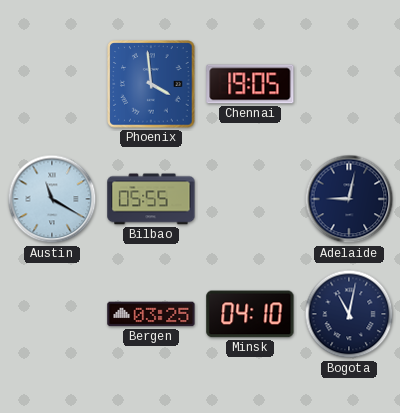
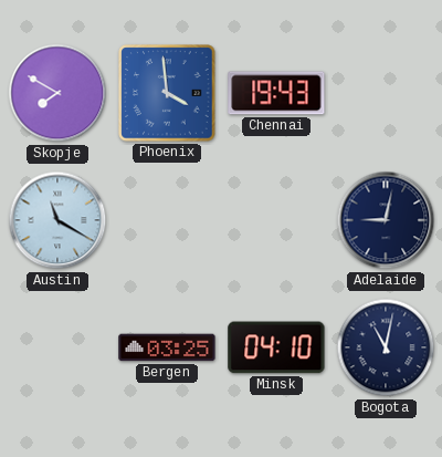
Skopje: none -> 7:50
Chennai: 19:05 -> 19:43
Bilbao: 05:55 -> none
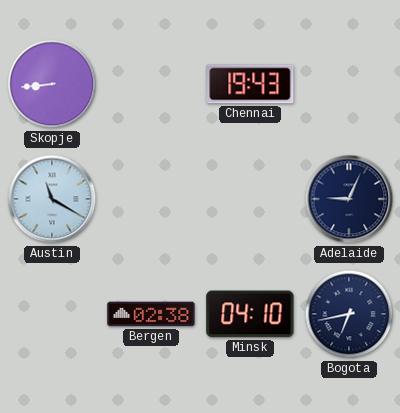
Skopje: 7:50 -> 8:44
Phoenix: 3:59 -> none
Adelaide: 9:02 -> 9:04
Bergen: 03:25 -> 02:38
Bogota: 11:02 -> 6:43
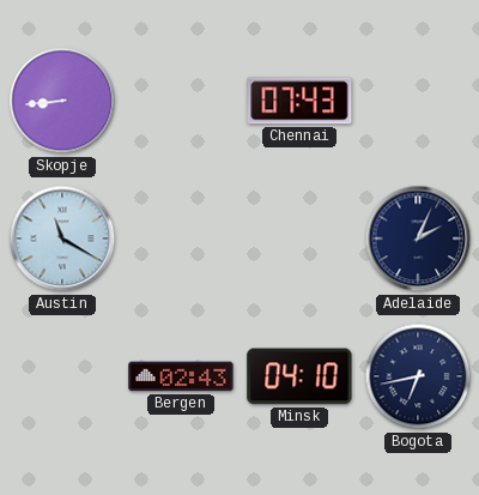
Chennai: 19:43 -> 07:43
Adelaide: 9:04 -> 2:04
Bergen: 02:38 -> 02:43
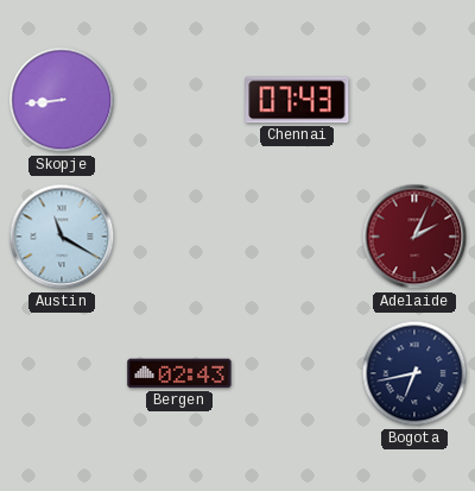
Adelaide dial: navy -> burgundy
Minsk: 04:10 -> none
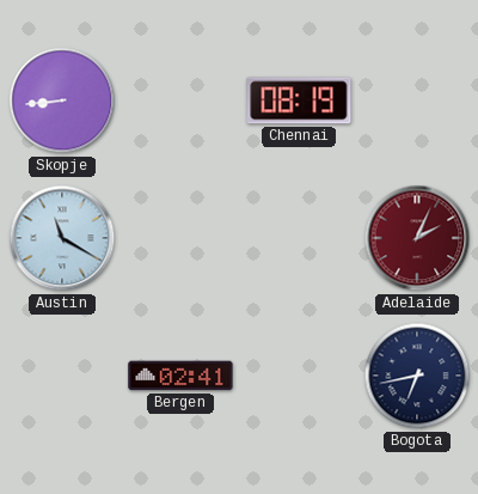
Chennai: 07:43 -> 08:19
Bergen: 02:43 -> 02:41
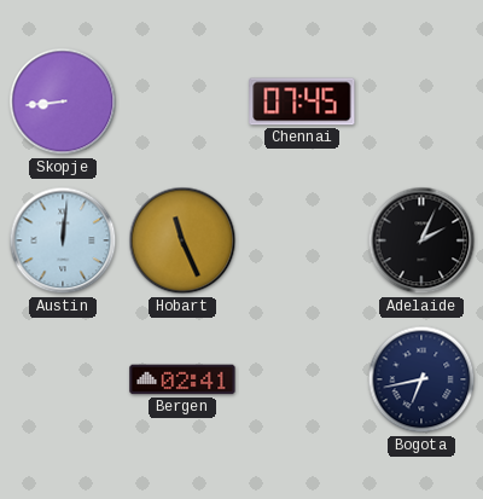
Chennai: 08:19 -> 07:45
Austin: 11:20 -> 12:01
Hobart: none -> 11:26
Adelaide dial: burgundy -> black
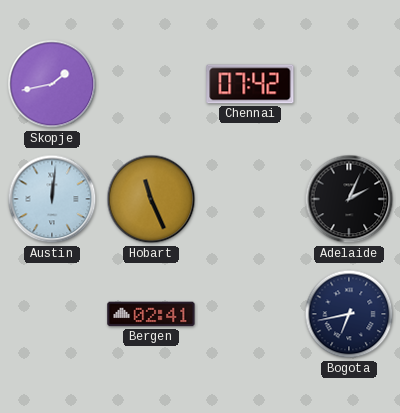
Skopje: 8:44 -> 1:43
Chennai: 07:45 -> 07:42
